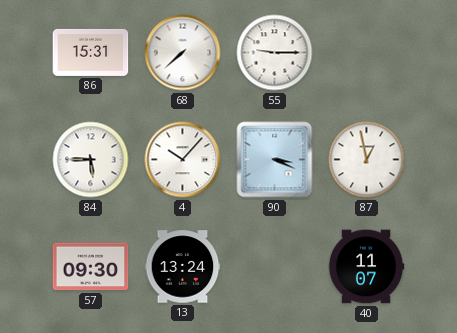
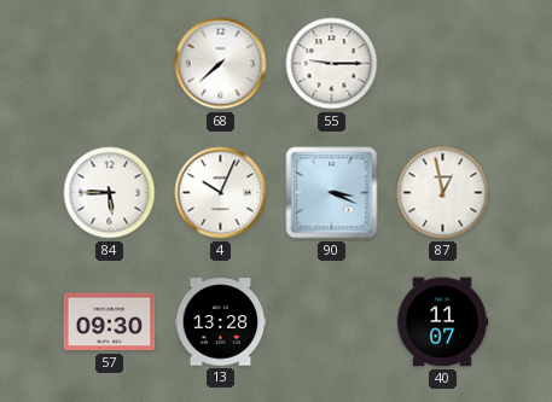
86: 15:31 -> none
4: 10:07 -> 10:04
13: 13:24 -> 13:28
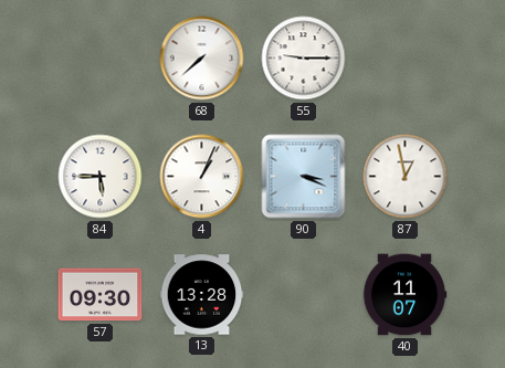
4: 10:04 -> 1:04
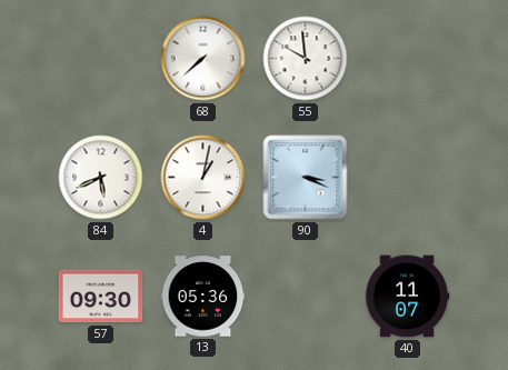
55: 9:15 -> 9:59
84: 5:45 -> 5:41
4: 1:04 -> 1:02
87: 12:58 -> none
13: 13:28 -> 05:36
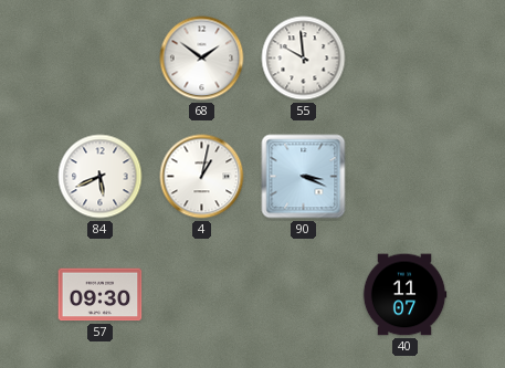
68: 7:38 -> 1:51
13: 05:36 -> none
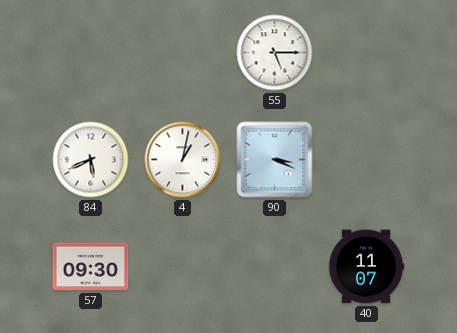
68: 1:51 -> none
55: 9:59 -> 5:15
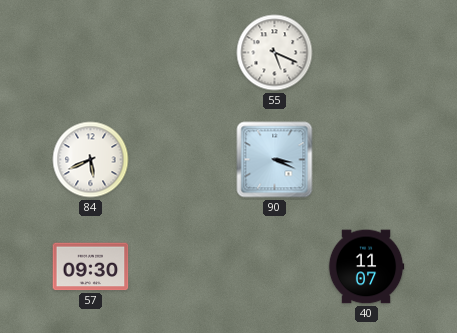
55: 5:15 -> 5:19
4: 1:02 -> none
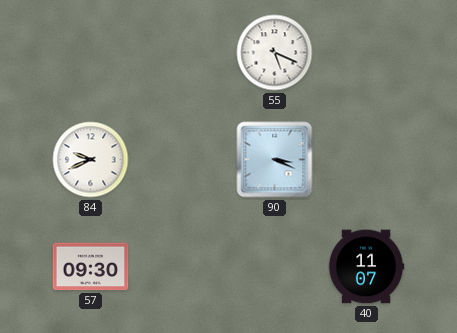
84: 5:41 -> 9:41
